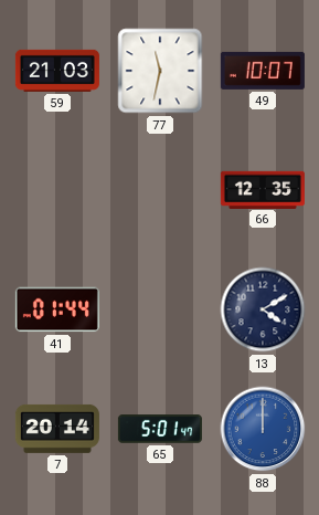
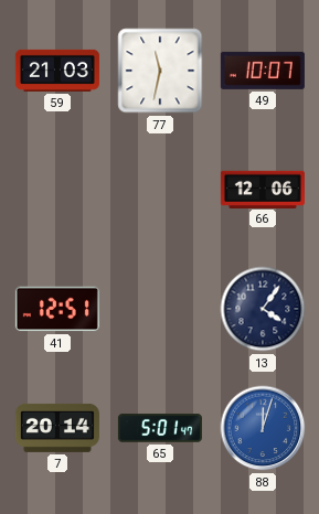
66: 12:35 -> 12:06
41: 01:44 -> 12:51
13: 4:10 -> 4:06
88: 12:00 -> 12:03
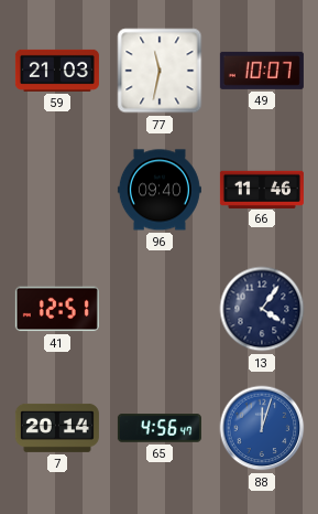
96: none -> 09:40
66: 12:06 -> 11:46
65: 5:01 -> 4:56
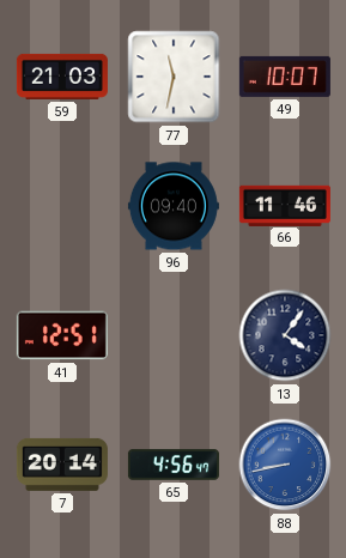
88: 12:03 -> 8:43
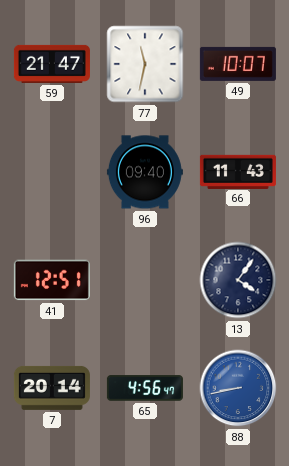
59: 21:03 -> 21:47
66: 11:46 -> 11:43
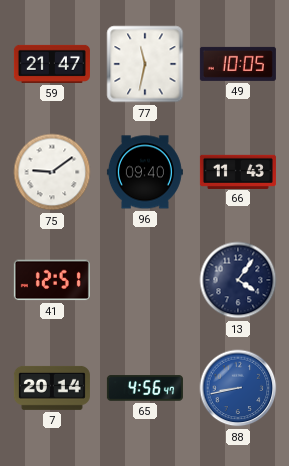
49: 10:07 -> 10:05
75: none -> 9:09
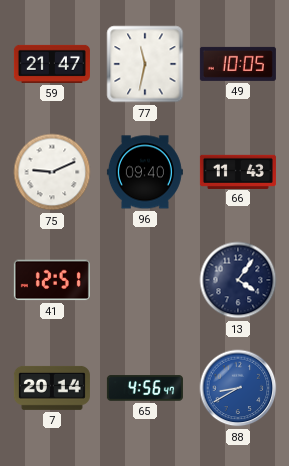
75: 9:09 -> 9:11
88: 8:43 -> 8:40
